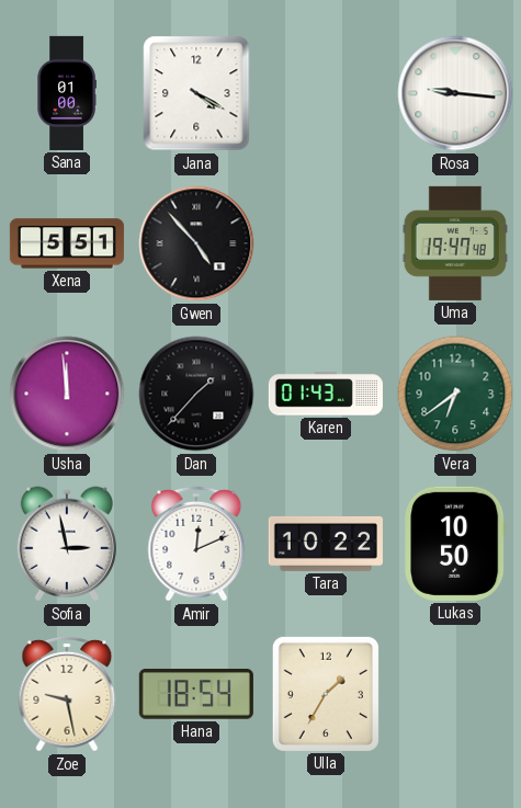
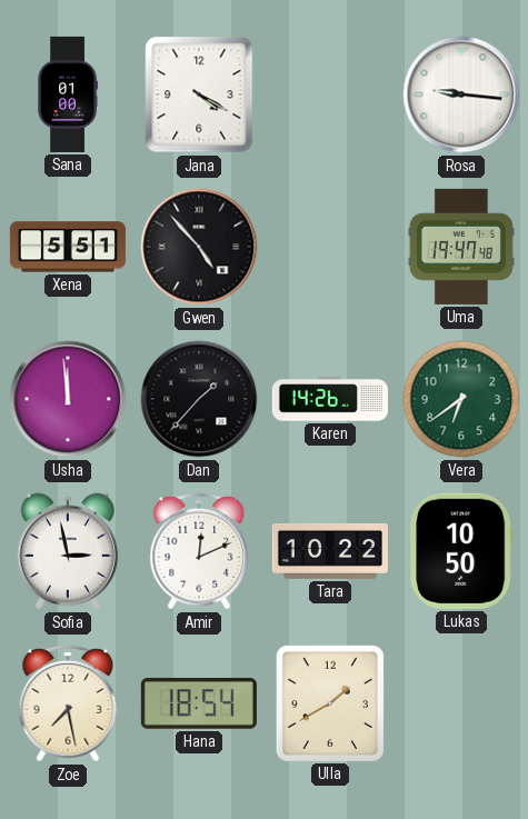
Karen: 01:43 -> 14:26
Zoe: 9:28 -> 7:28
Ulla: 1:35 -> 1:40
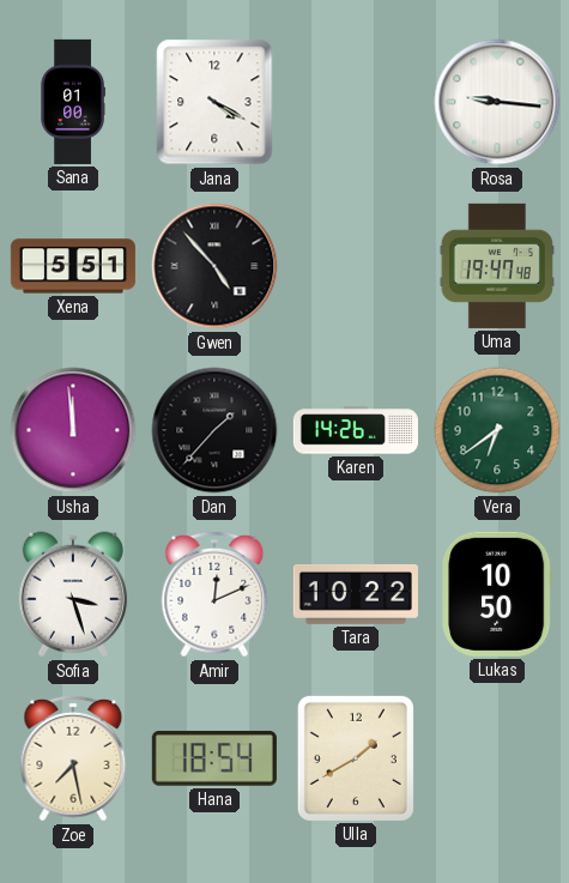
Sofia: 2:58 -> 3:27
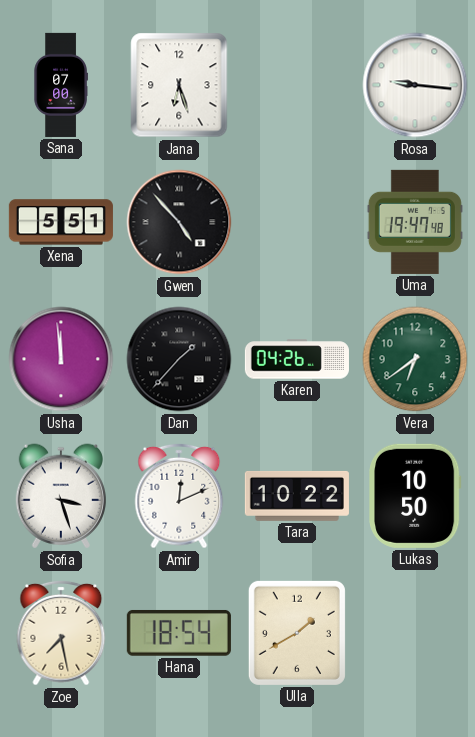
Sana: 01:00 -> 07:00
Jana: 4:20 -> 6:27
Karen: 14:26 -> 04:26
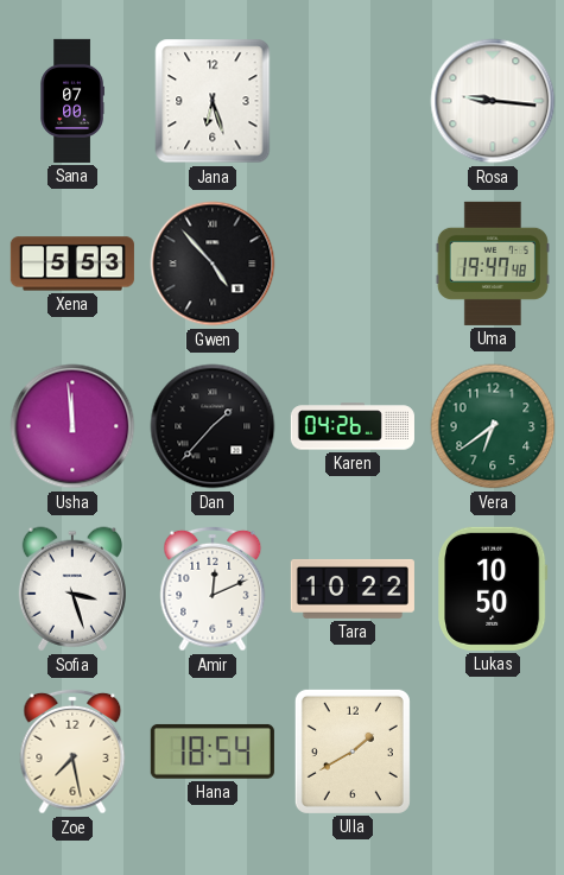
Xena: 5:51 -> 5:53
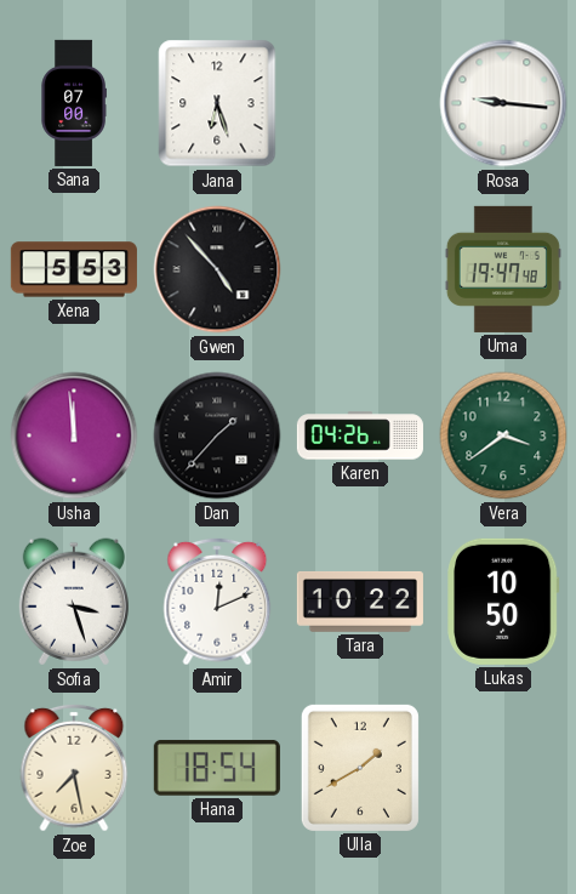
Vera: 6:39 -> 3:39
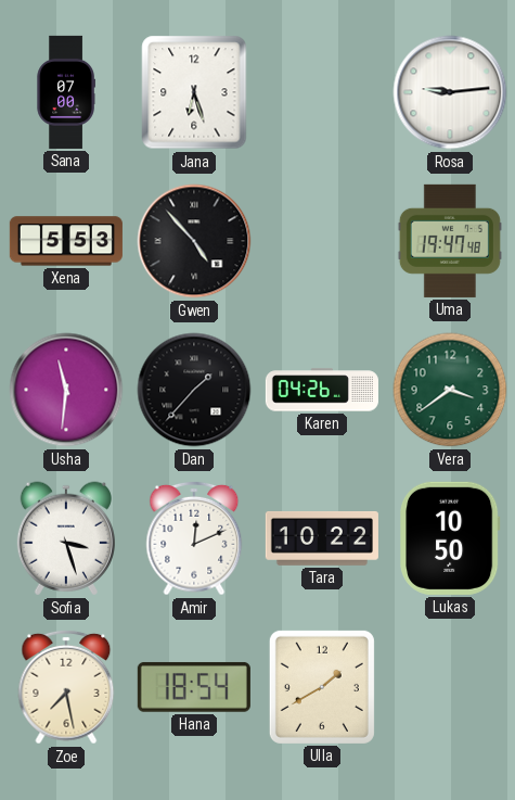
Rosa: 9:16 -> 9:14
Usha: 11:59 -> 11:31
